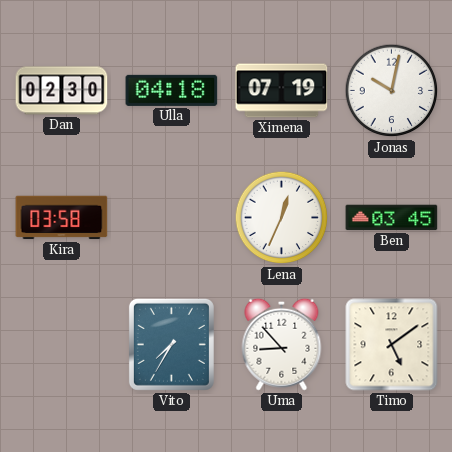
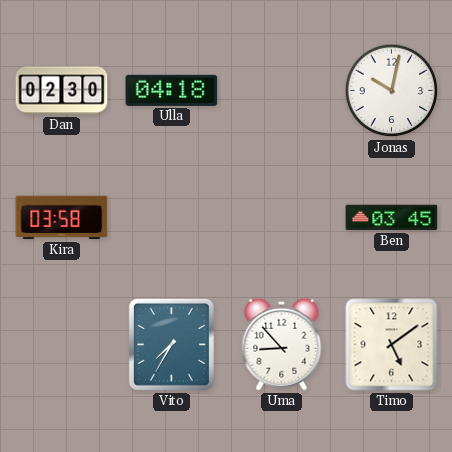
Ximena: 07:19 -> none
Lena: 12:34 -> none
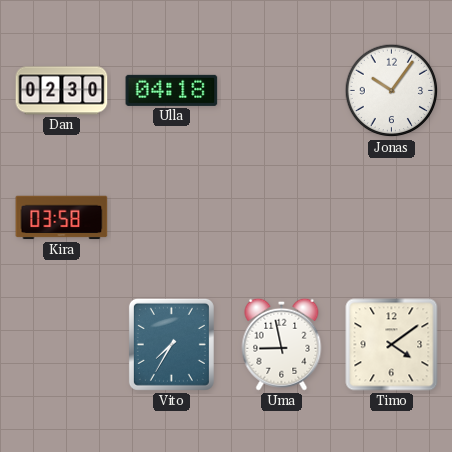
Jonas: 10:02 -> 10:06
Ben: 03:45 -> none
Uma: 8:53 -> 8:58
Timo: 5:09 -> 4:09
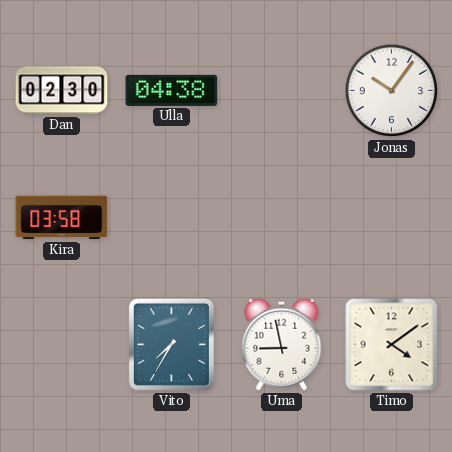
Ulla: 04:18 -> 04:38
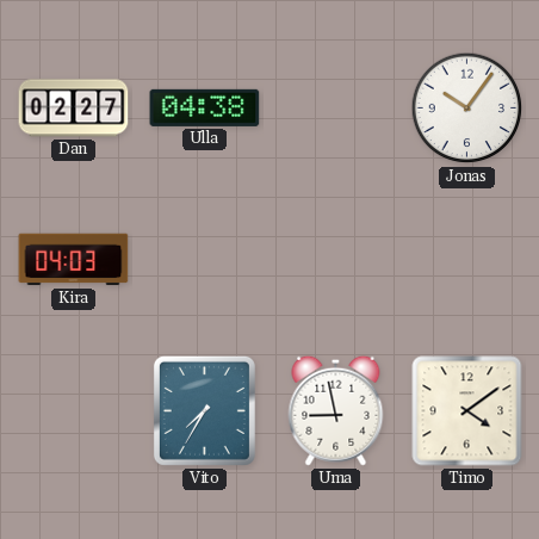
Dan: 02:30 -> 02:27
Kira: 03:58 -> 04:03
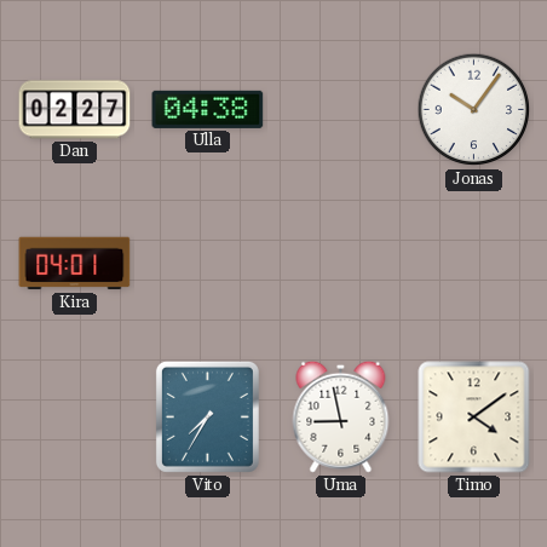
Kira: 04:03 -> 04:01
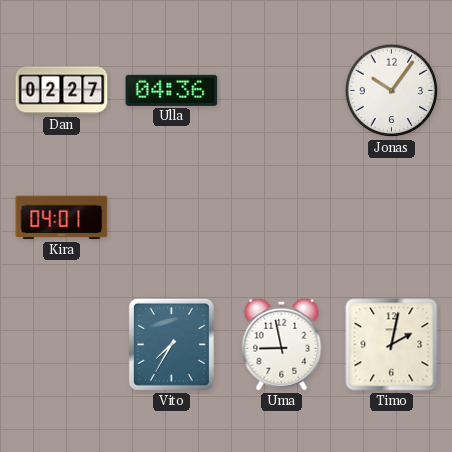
Ulla: 04:38 -> 04:36
Timo: 4:09 -> 2:02
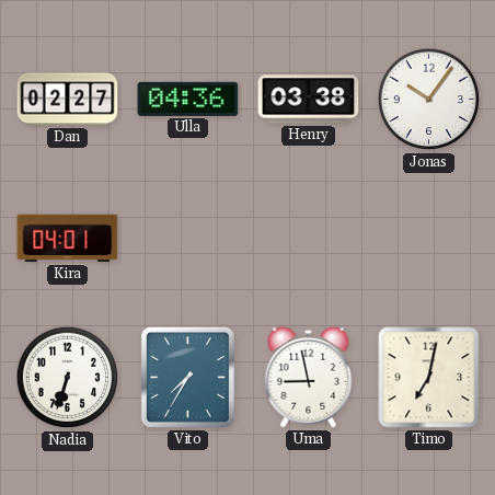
Henry: none -> 03:38
Nadia: none -> 6:33
Timo: 2:02 -> 7:02
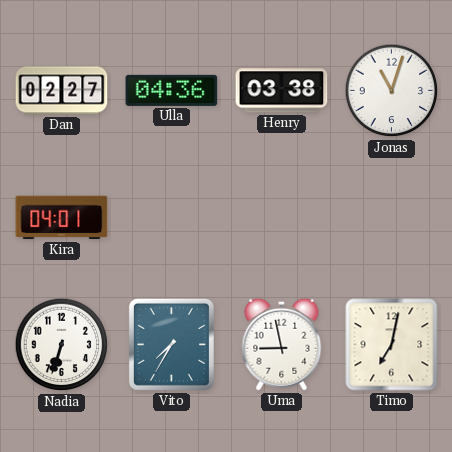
Jonas: 10:06 -> 11:03
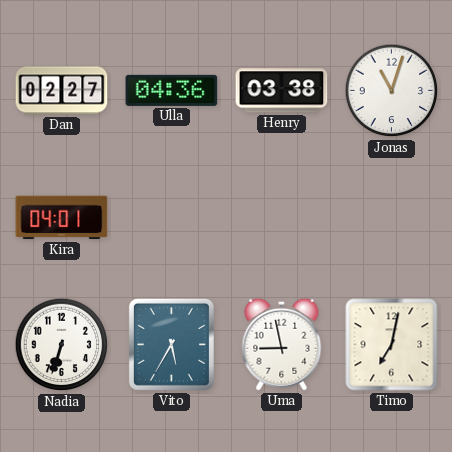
Vito: 7:35 -> 5:35
